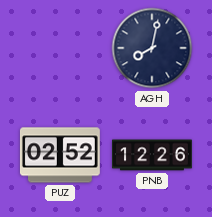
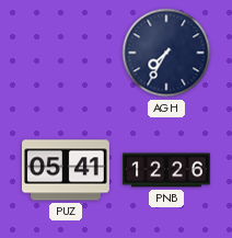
AGH: 8:02 -> 7:35
PUZ: 02:52 -> 05:41
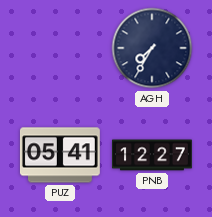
PNB: 12:26 -> 12:27
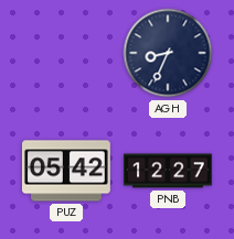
AGH: 7:35 -> 8:34
PUZ: 05:41 -> 05:42
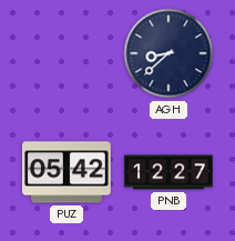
AGH: 8:34 -> 8:38
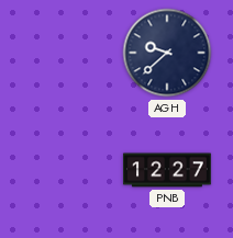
AGH: 8:38 -> 9:38
PUZ: 05:42 -> none
